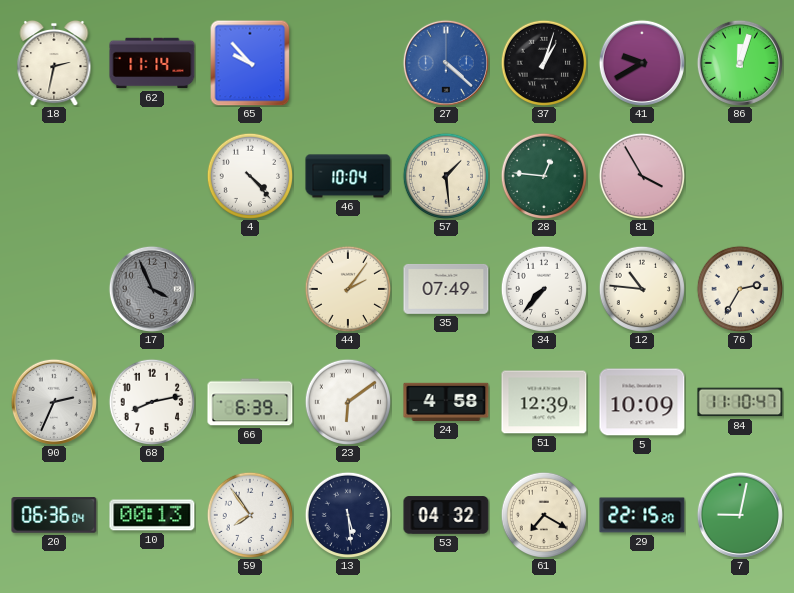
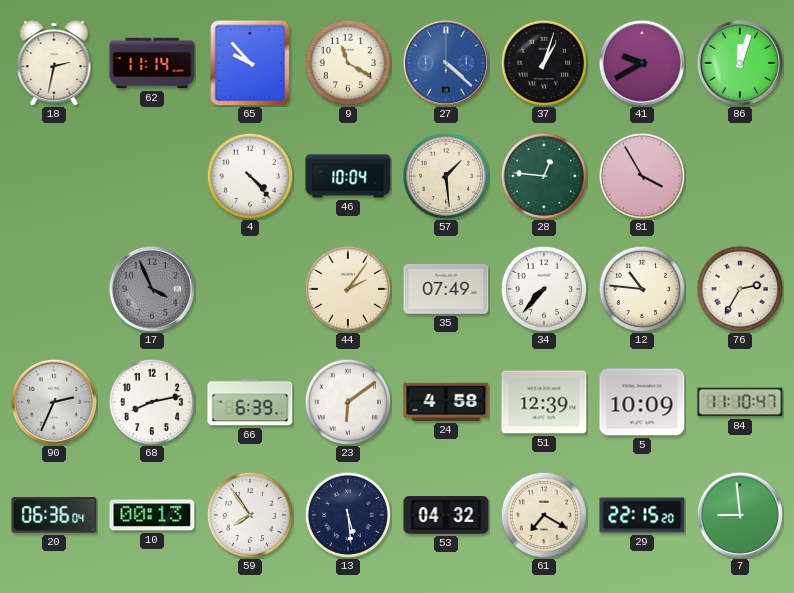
9: none -> 11:20
7: 9:02 -> 8:59
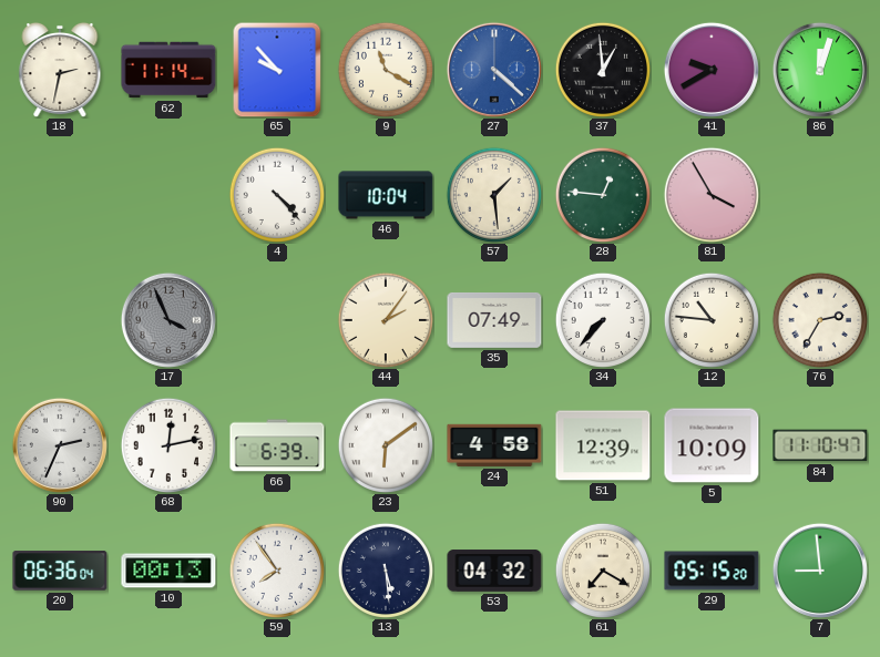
37: 1:03 -> 12:59
68: 8:13 -> 12:13
29: 22:15 -> 05:15
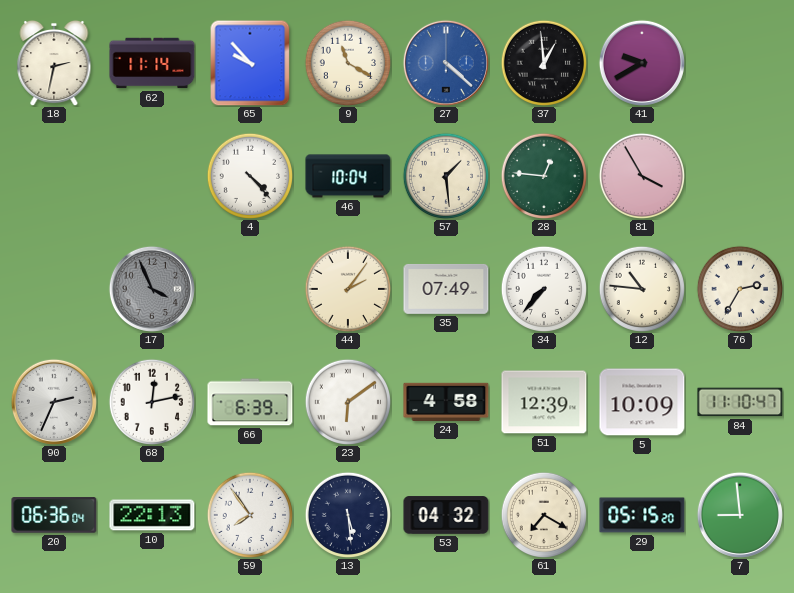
86: 12:03 -> none
10: 00:13 -> 22:13
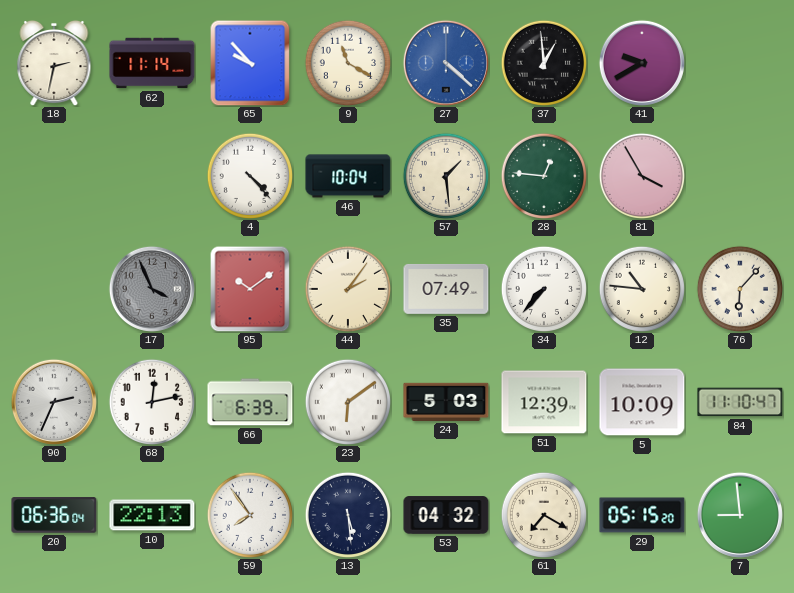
95: none -> 10:09
76: 2:35 -> 6:07
24: 4:58 -> 5:03
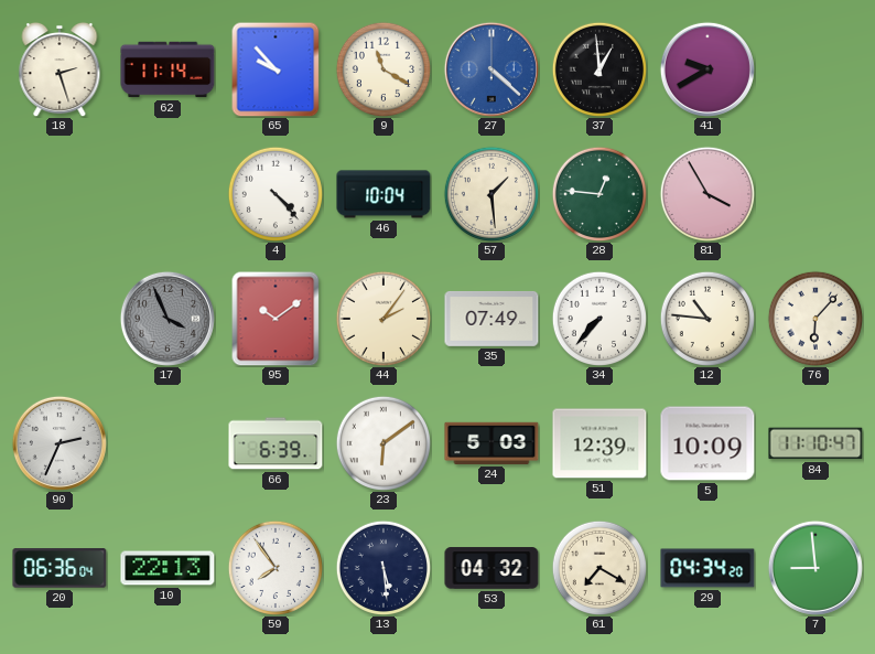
18: 2:32 -> 2:27
68: 12:13 -> none
29: 05:15 -> 04:34
